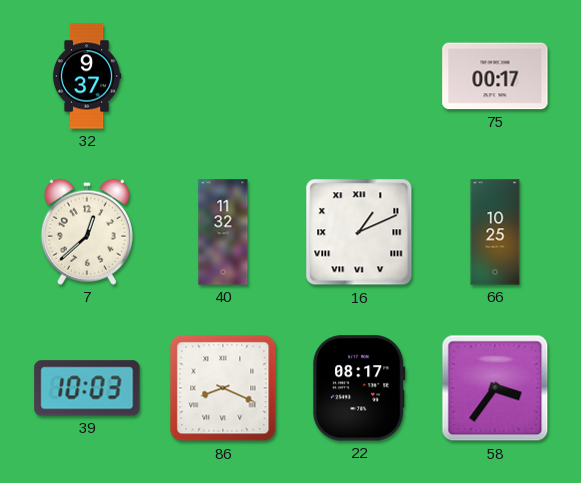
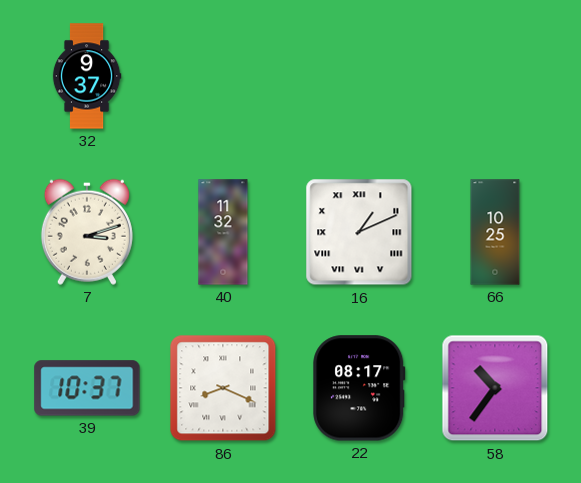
75: 00:17 -> none
7: 12:38 -> 3:12
39: 10:03 -> 10:37
58: 3:36 -> 10:36
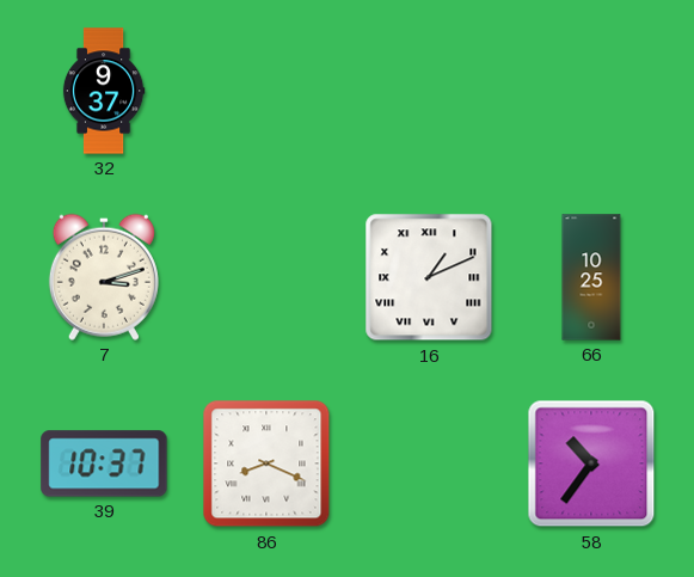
40: 11:32 -> none
22: 08:17 -> none
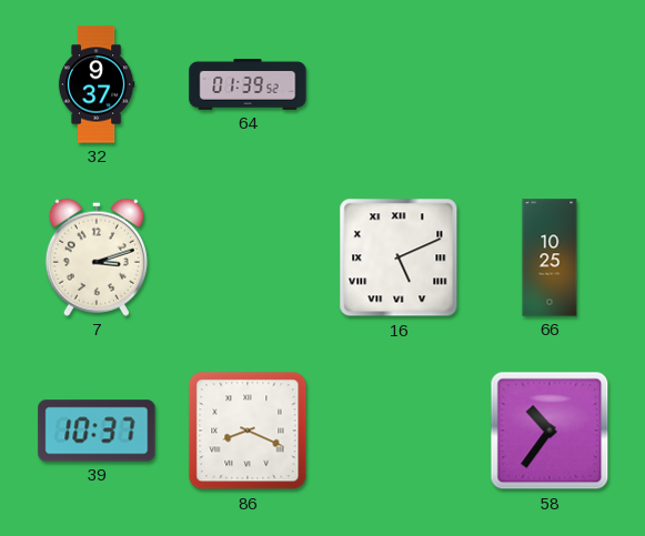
64: none -> 01:39
16: 1:11 -> 5:11
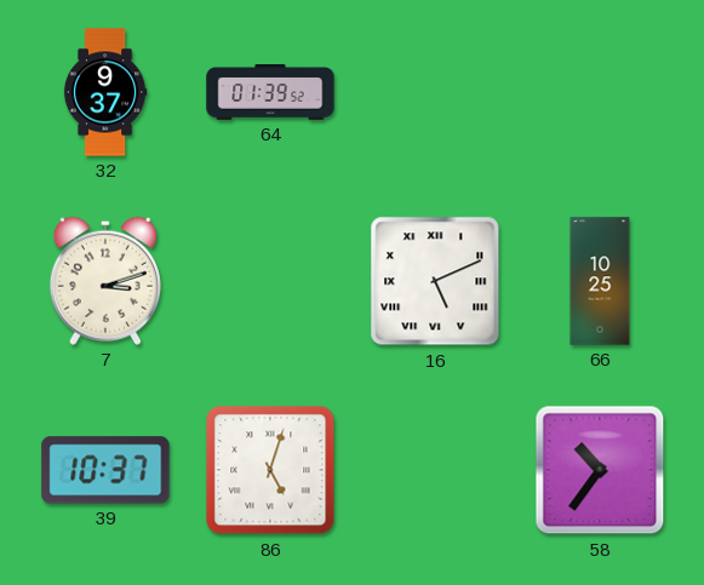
86: 8:19 -> 5:03
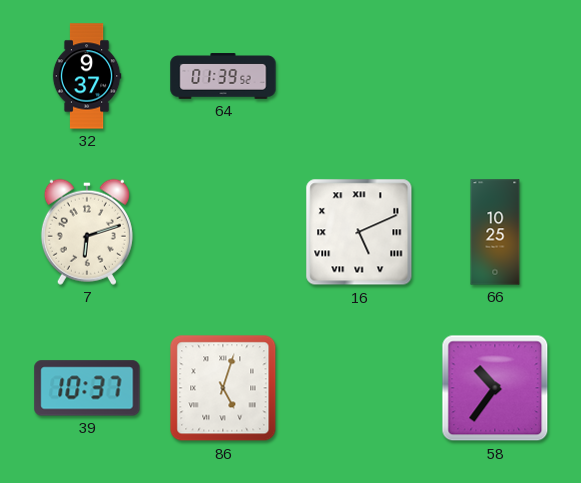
7: 3:12 -> 6:12
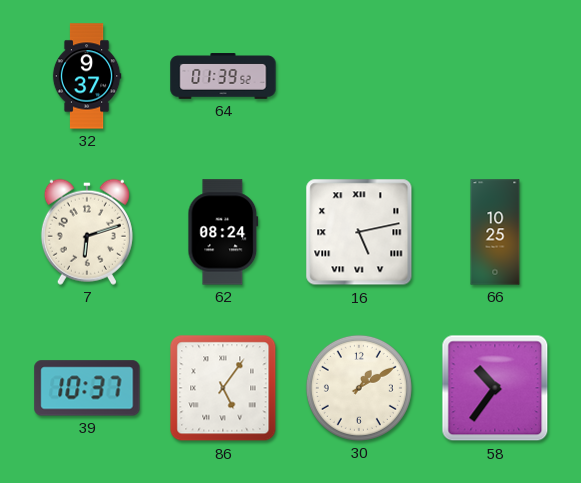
62: none -> 08:24
16: 5:11 -> 5:13
86: 5:03 -> 5:06
30: none -> 1:10
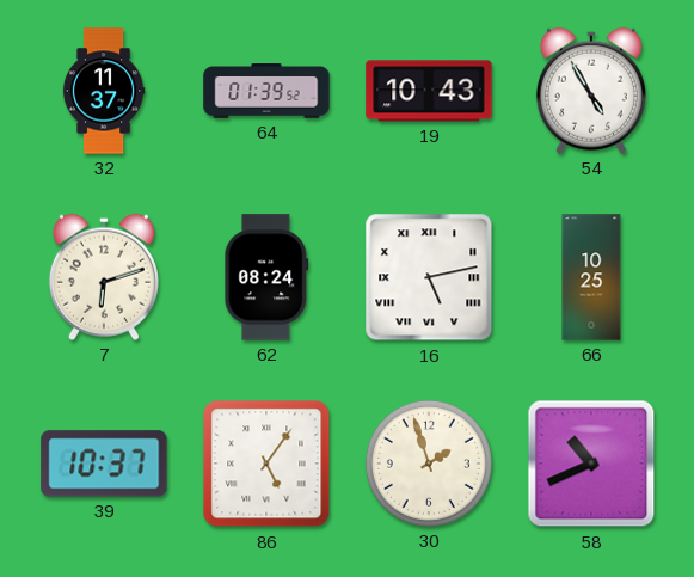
32: 9:37 -> 11:37
19: none -> 10:43
54: none -> 4:55
30: 1:10 -> 1:57
58: 10:36 -> 10:41
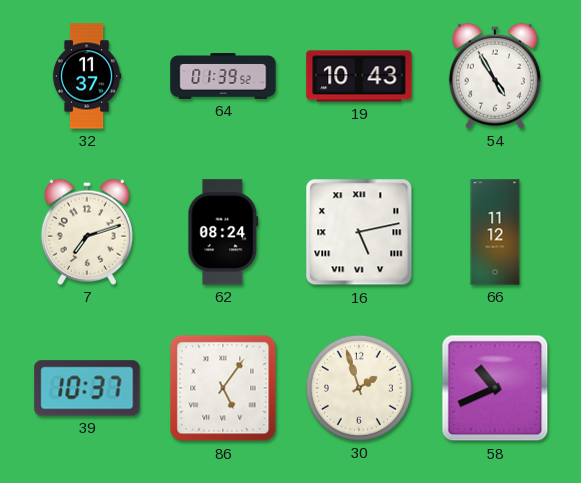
7: 6:12 -> 7:12
66: 10:25 -> 11:12
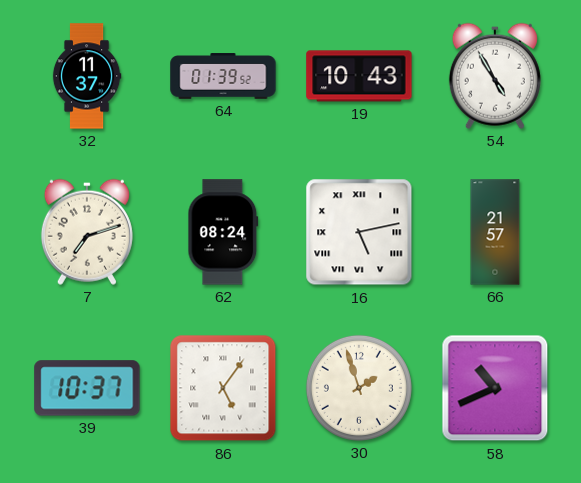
66: 11:12 -> 21:57
